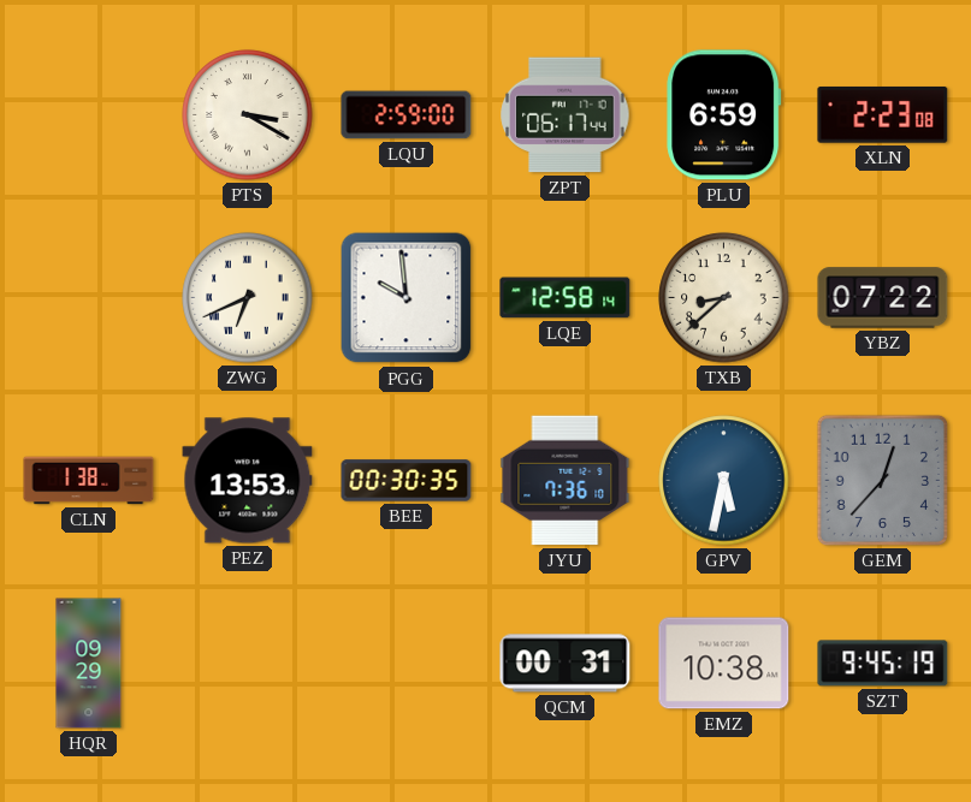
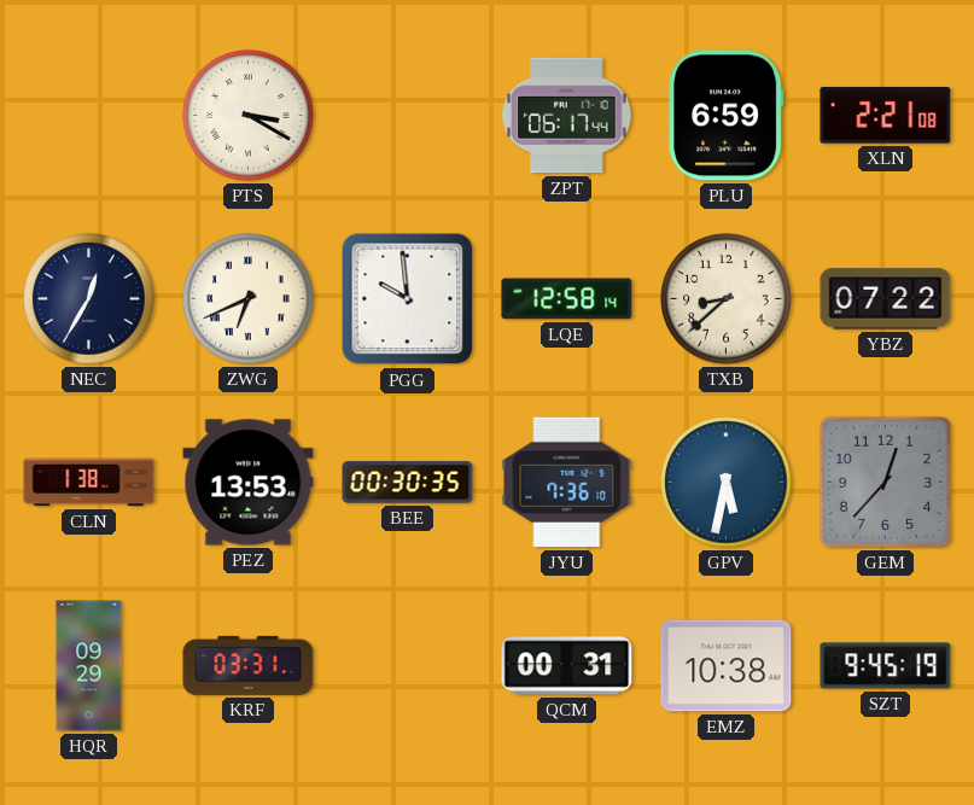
LQU: 2:59 -> none
XLN: 2:23 -> 2:21
NEC: none -> 12:35
KRF: none -> 03:31
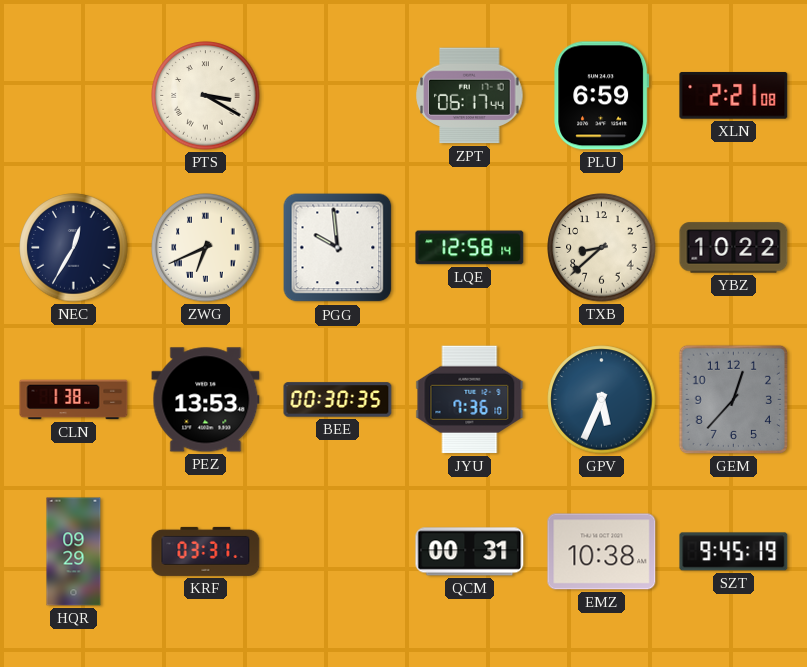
YBZ: 07:22 -> 10:22
GPV: 5:32 -> 5:34
